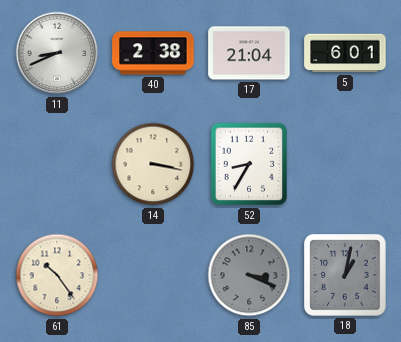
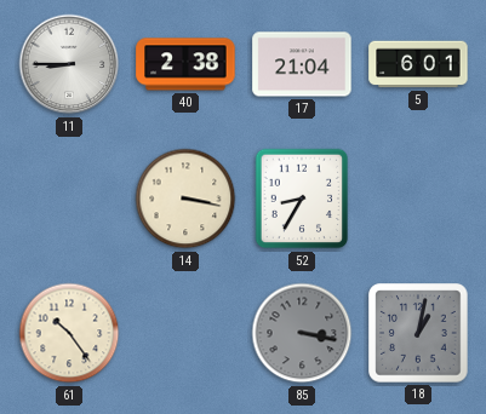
11: 8:41 -> 8:45
85: 3:19 -> 3:17
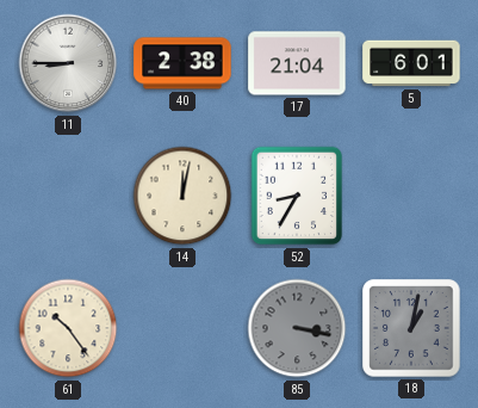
14: 3:17 -> 12:02
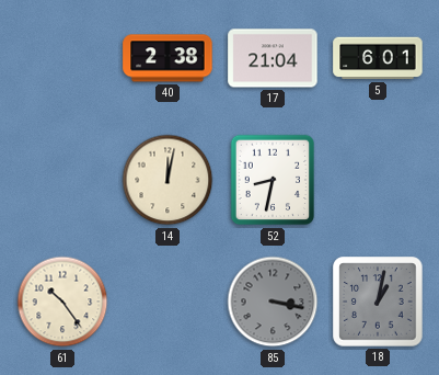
11: 8:45 -> none
52: 8:35 -> 8:32
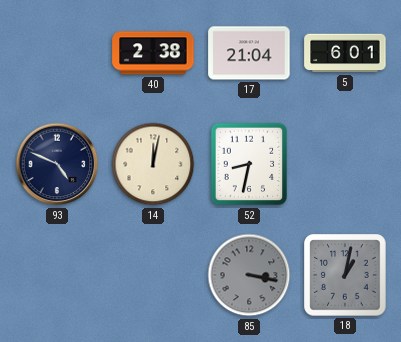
93: none -> 4:49
61: 10:24 -> none
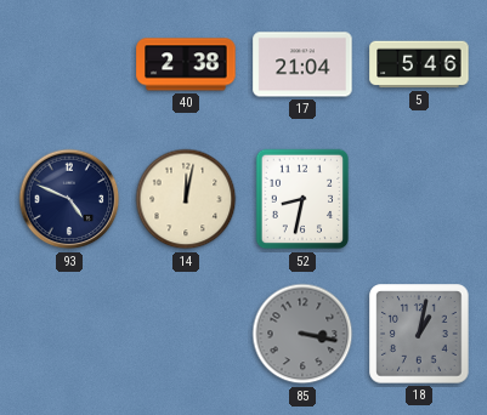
5: 6:01 -> 5:46
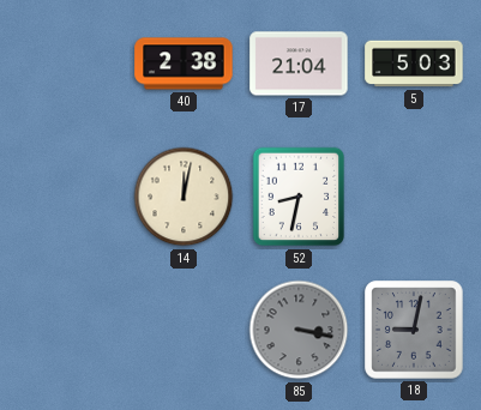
5: 5:46 -> 5:03
93: 4:49 -> none
18: 1:02 -> 9:02
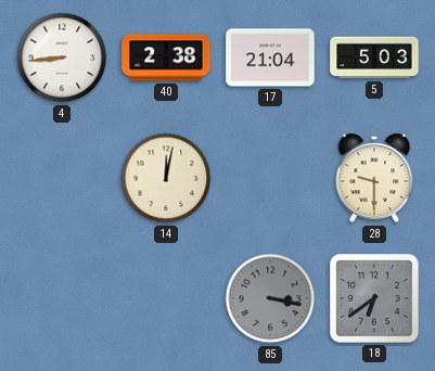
4: none -> 8:44
52: 8:32 -> none
28: none -> 9:30
18: 9:02 -> 6:39
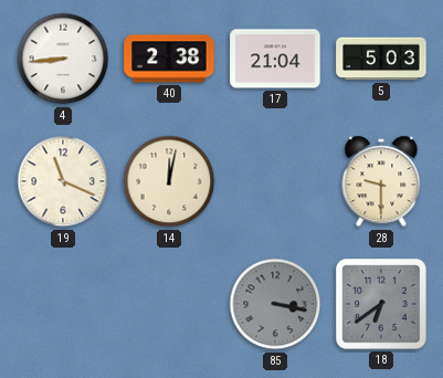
19: none -> 11:19
